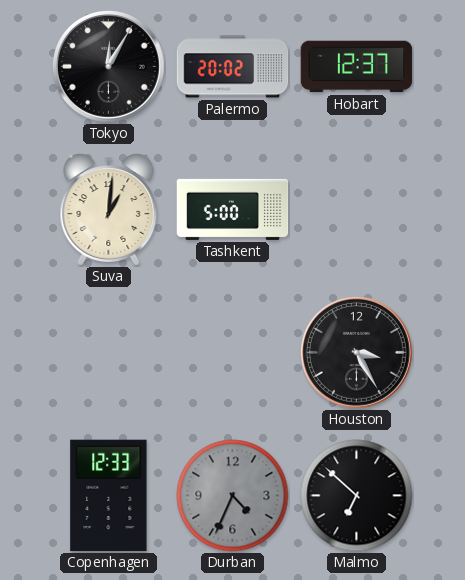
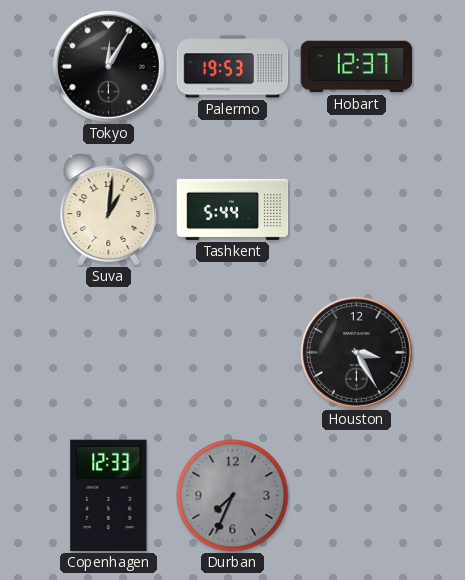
Palermo: 20:02 -> 19:53
Tashkent: 5:00 -> 5:44
Durban: 4:34 -> 7:34
Malmo: 6:52 -> none
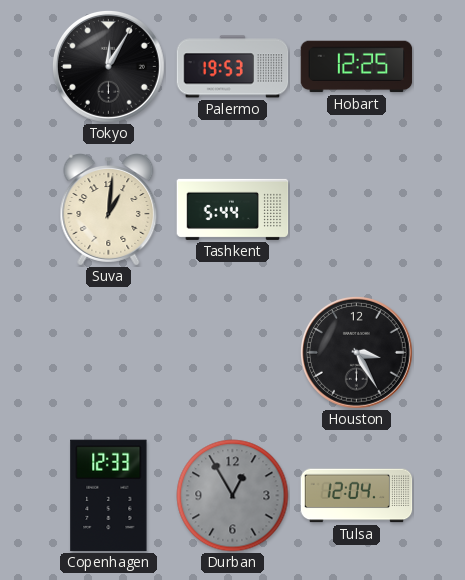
Hobart: 12:37 -> 12:25
Durban: 7:34 -> 12:55
Tulsa: none -> 12:04
